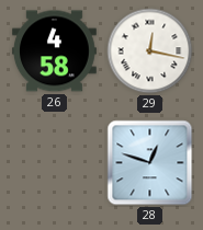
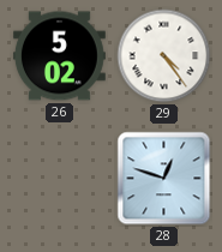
26: 4:58 -> 5:02
29: 12:17 -> 4:24
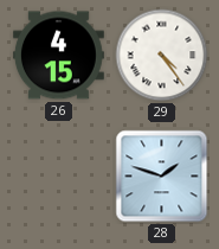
26: 5:02 -> 4:15
28: 12:48 -> 1:48
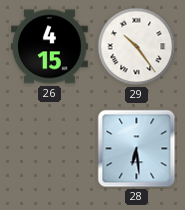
29: 4:24 -> 10:24
28: 1:48 -> 6:29
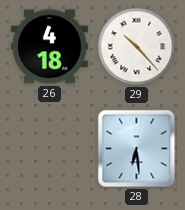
26: 4:15 -> 4:18
29: 10:24 -> 10:23
